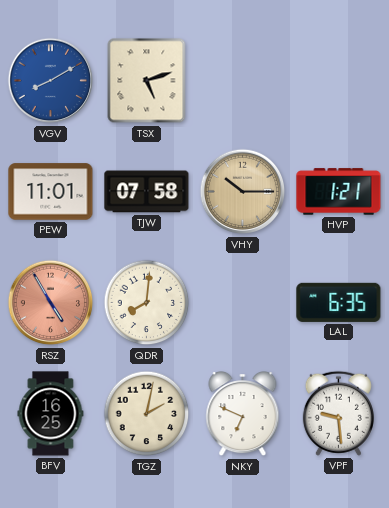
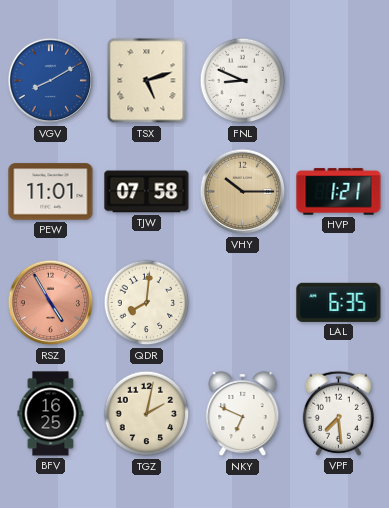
FNL: none -> 8:49
VPF: 9:29 -> 7:29
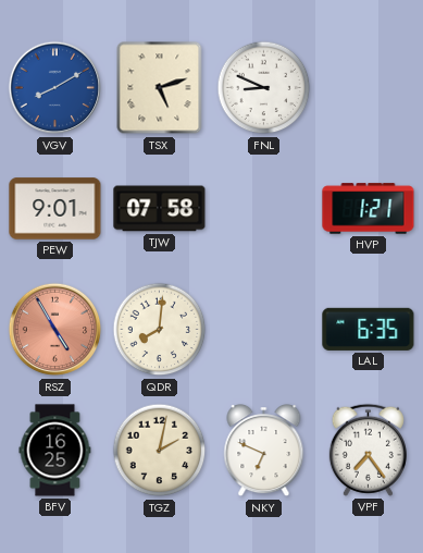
PEW: 11:01 -> 9:01
VHY: 10:15 -> none
VPF: 7:29 -> 7:24
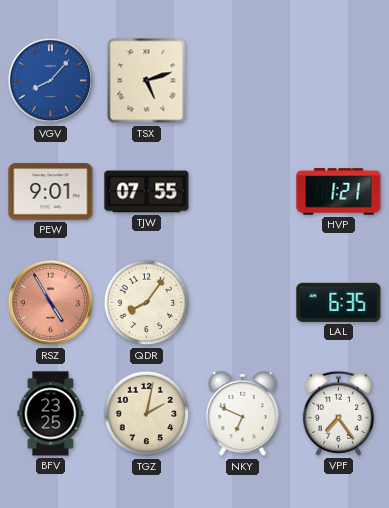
VGV: 8:10 -> 8:07
FNL: 8:49 -> none
TJW: 07:58 -> 07:55
QDR: 8:01 -> 8:06
BFV: 16:25 -> 23:25
